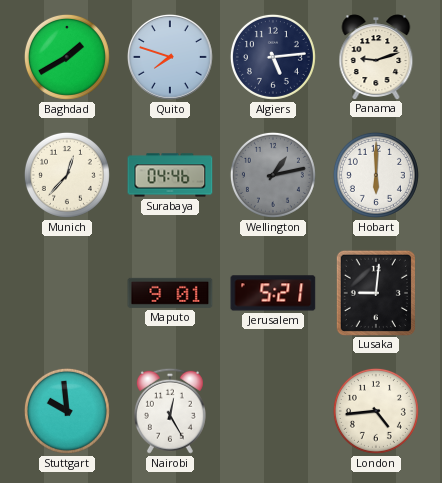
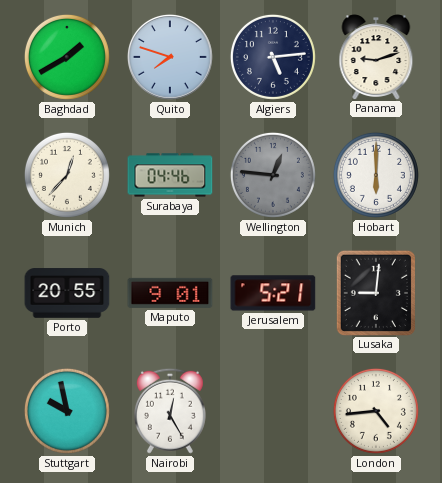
Wellington: 1:13 -> 12:46
Porto: none -> 20:55
Stuttgart: 9:59 -> 9:58
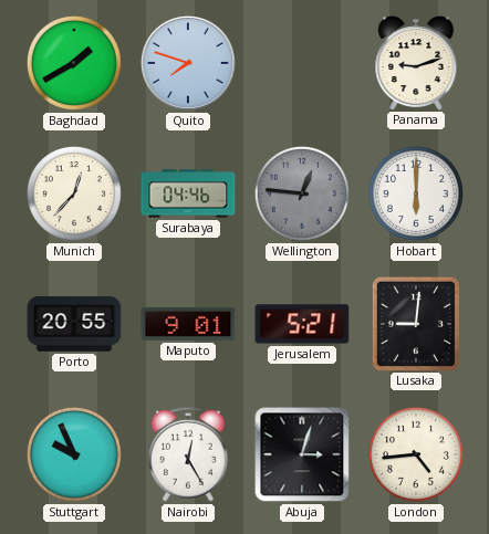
Algiers: 5:14 -> none
Stuttgart: 9:58 -> 9:56
Abuja: none -> 3:03
